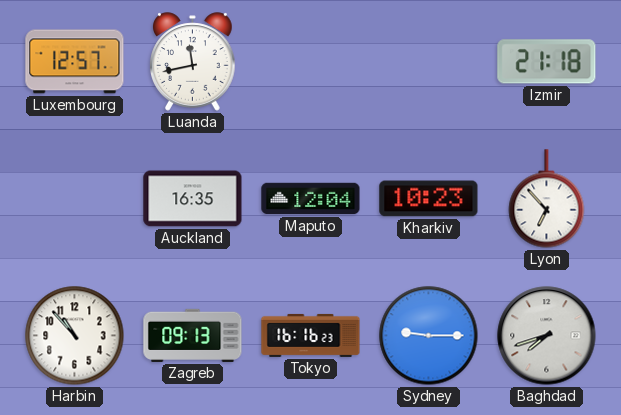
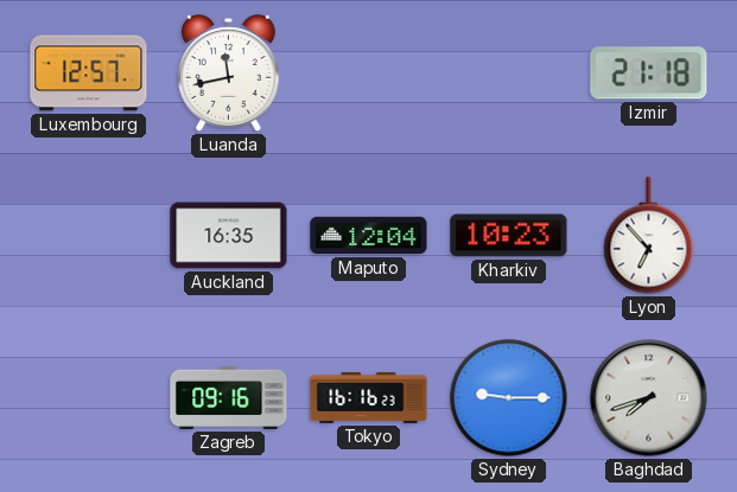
Harbin: 10:53 -> none
Zagreb: 09:13 -> 09:16
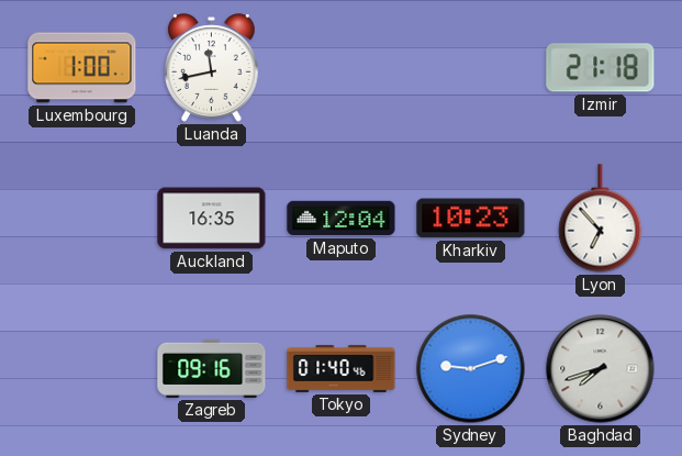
Luxembourg: 12:57 -> 1:00
Tokyo: 16:16 -> 01:40
Sydney: 9:15 -> 9:12
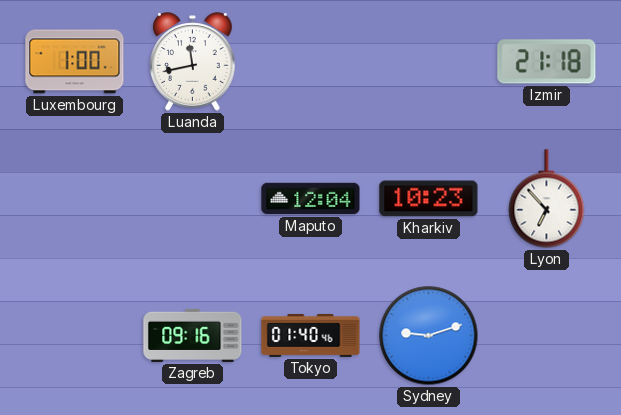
Auckland: 16:35 -> none
Baghdad: 7:42 -> none
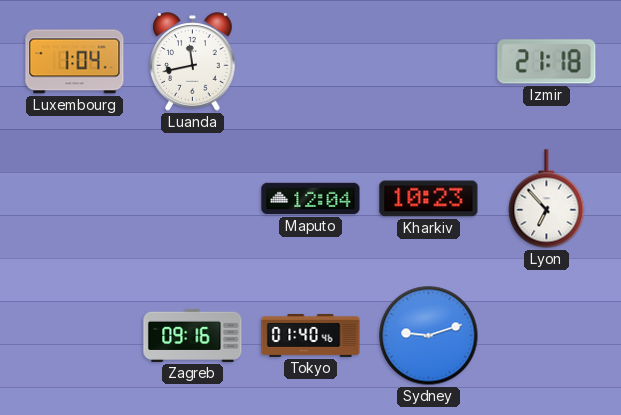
Luxembourg: 1:00 -> 1:04
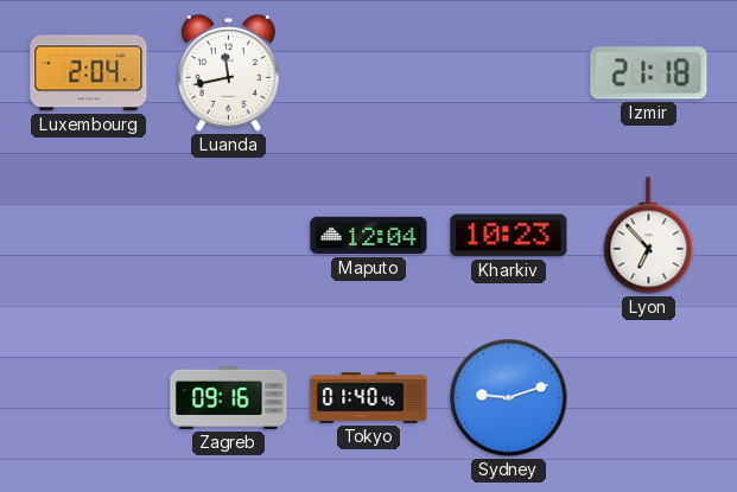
Luxembourg: 1:04 -> 2:04
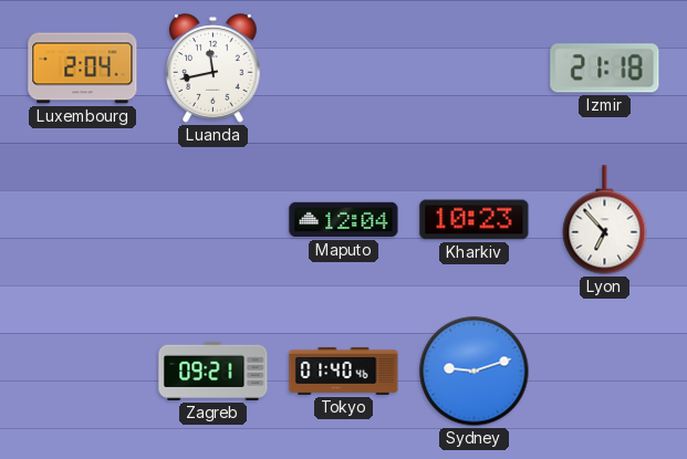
Zagreb: 09:16 -> 09:21
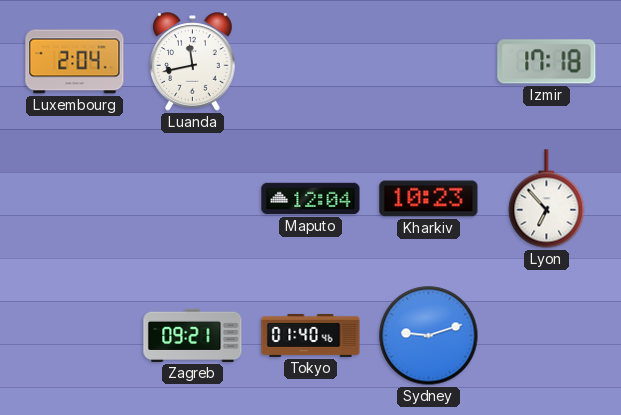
Izmir: 21:18 -> 17:18
